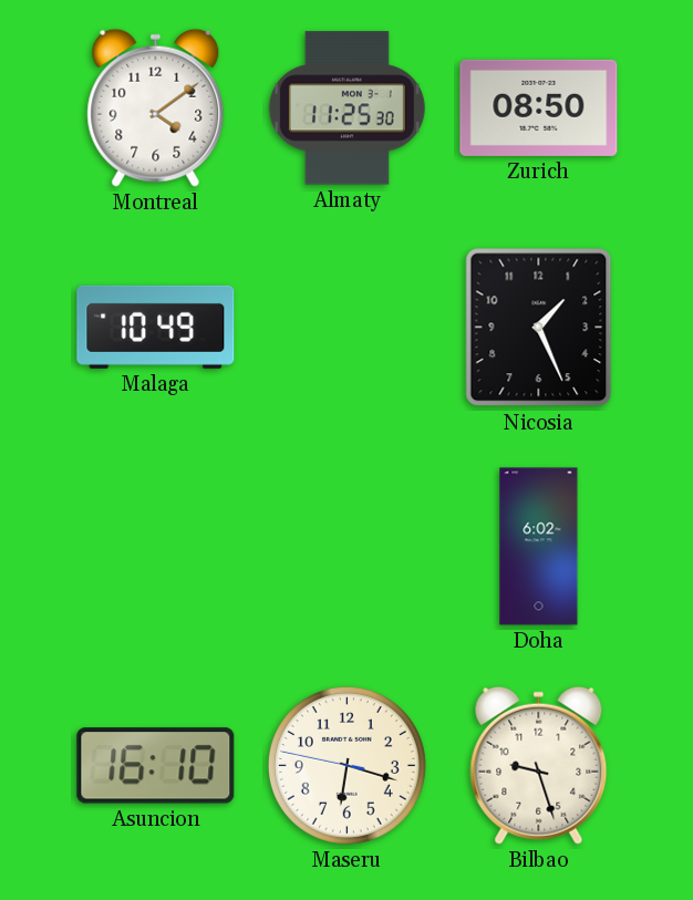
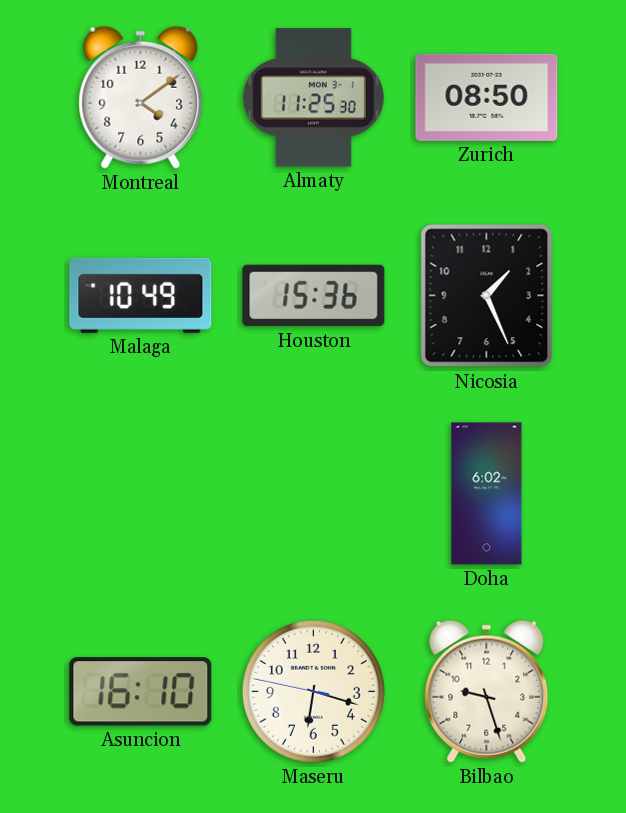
Houston: none -> 15:36
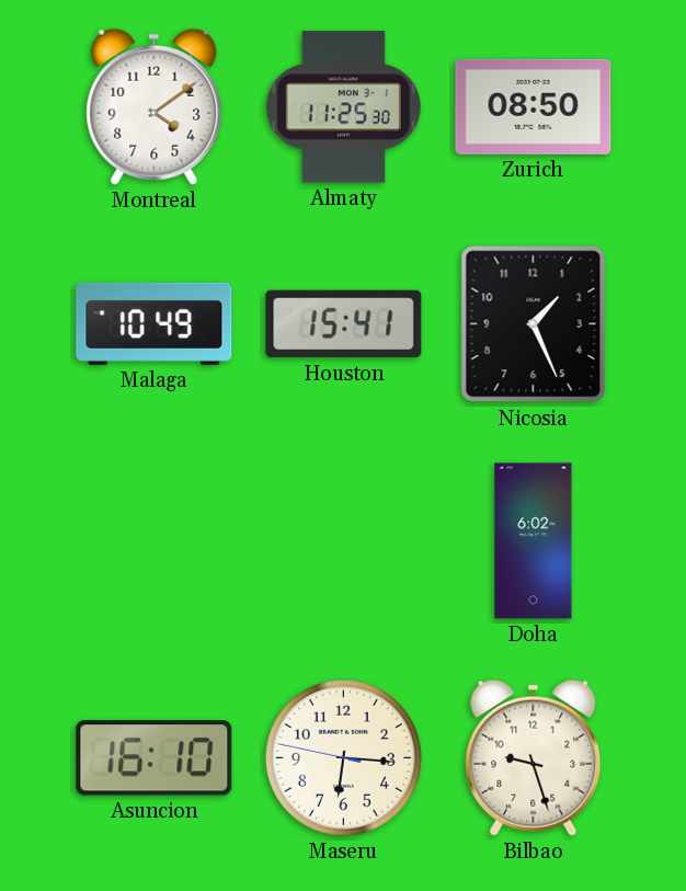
Houston: 15:36 -> 15:41
Maseru: 6:17 -> 6:15
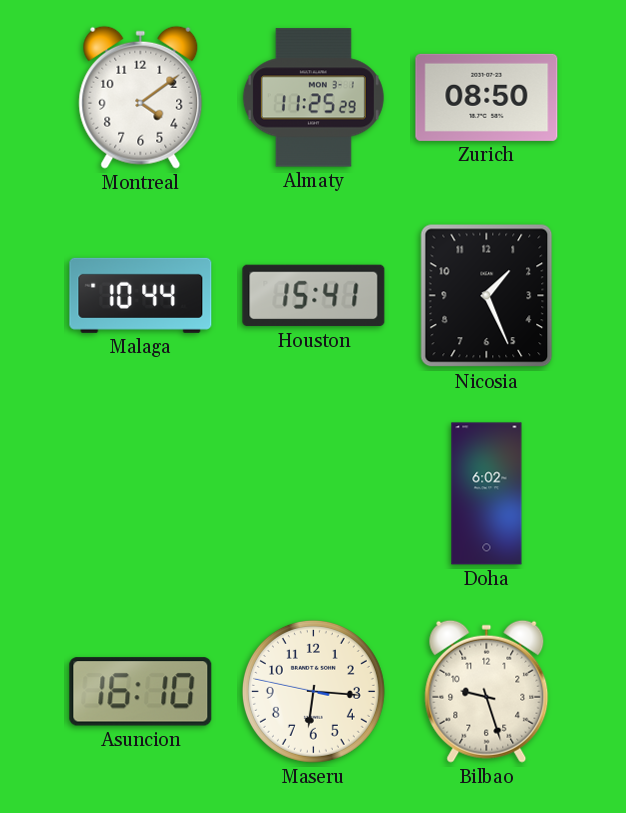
Almaty: 11:25:30 -> 11:25:29
Malaga: 10:49 -> 10:44
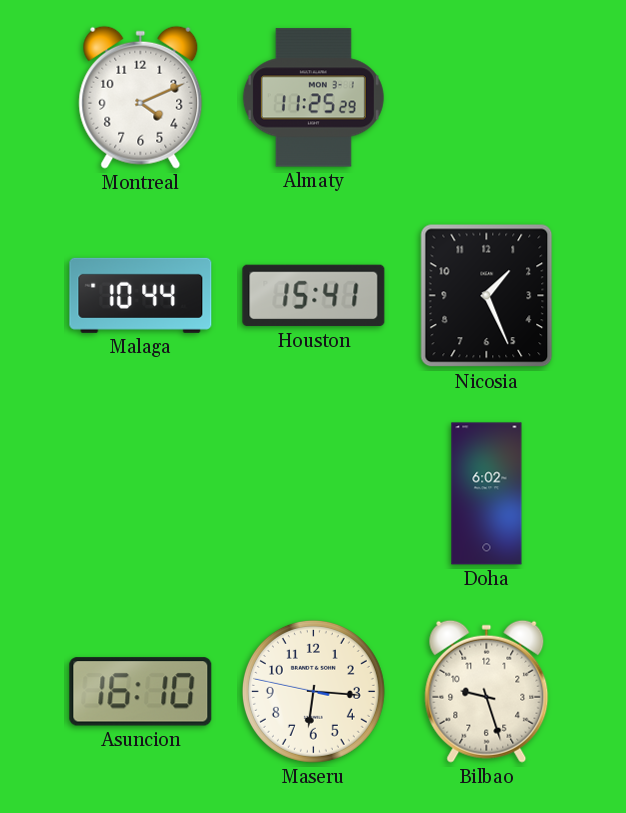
Montreal: 4:09 -> 4:11
Zurich: 08:50 -> none
